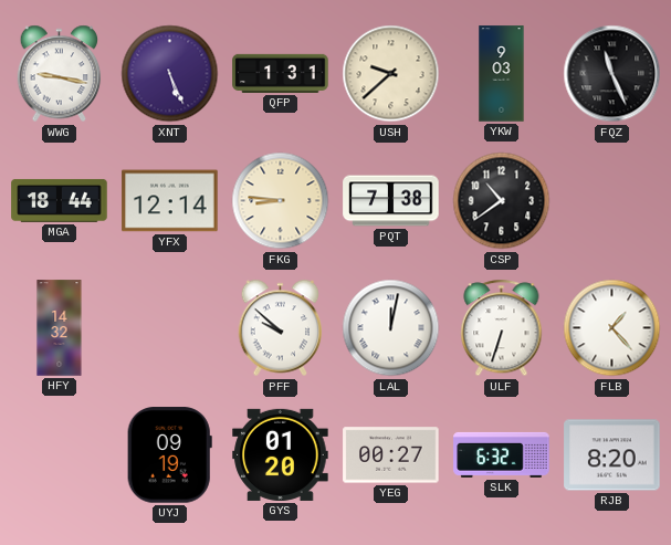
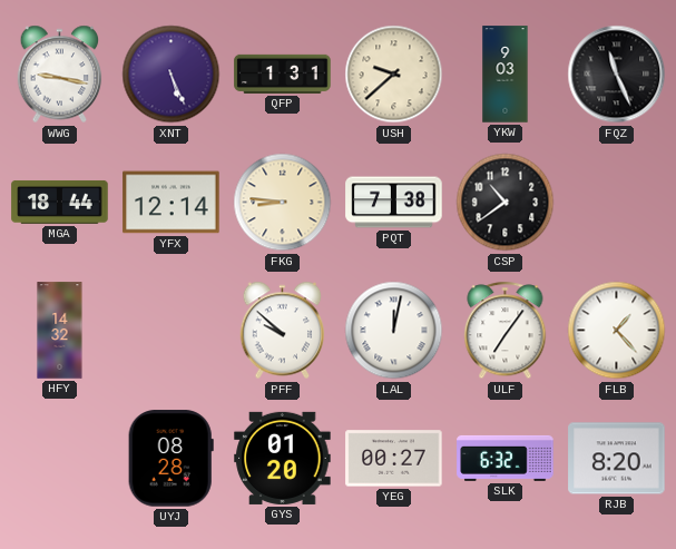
ULF: 6:33 -> 7:06
UYJ: 09:19 -> 08:28
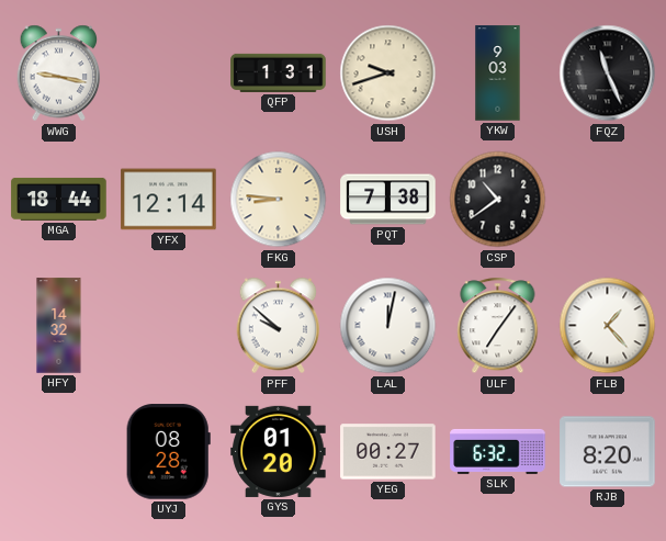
XNT: 5:26 -> none
USH: 9:38 -> 9:42
